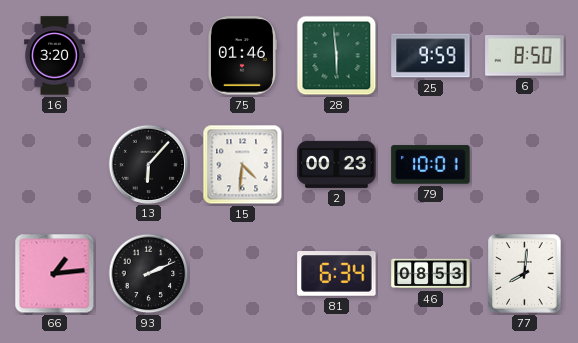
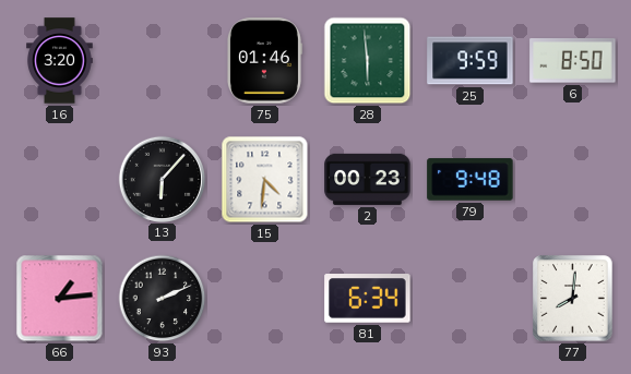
79: 10:01 -> 9:48
46: 08:53 -> none
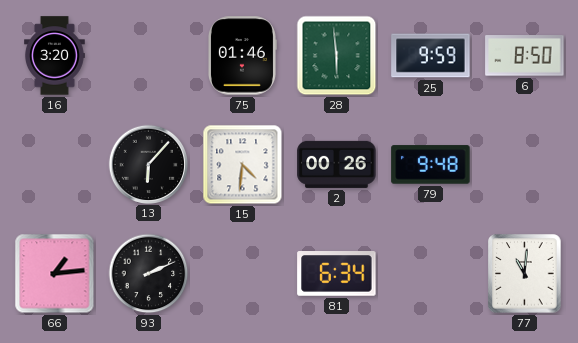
2: 00:23 -> 00:26
77: 8:01 -> 11:01
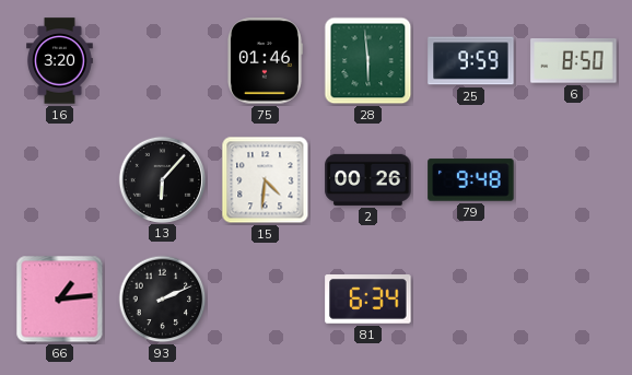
77: 11:01 -> none
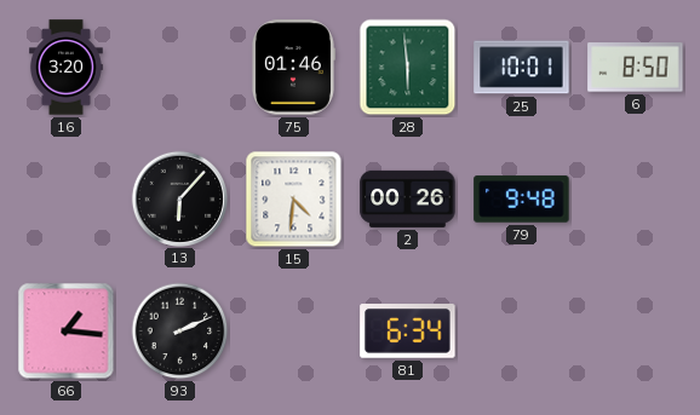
25: 9:59 -> 10:01
66: 1:14 -> 1:16
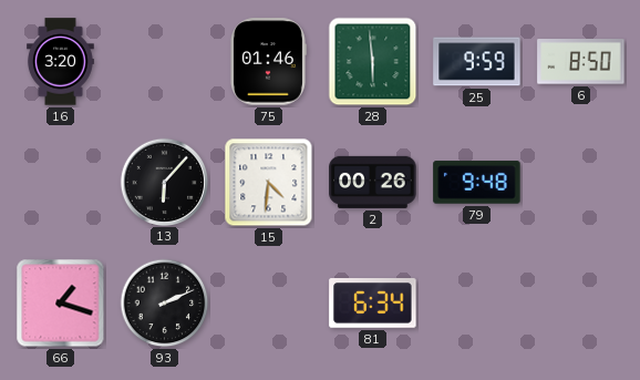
25: 10:01 -> 9:59
66: 1:16 -> 1:18
